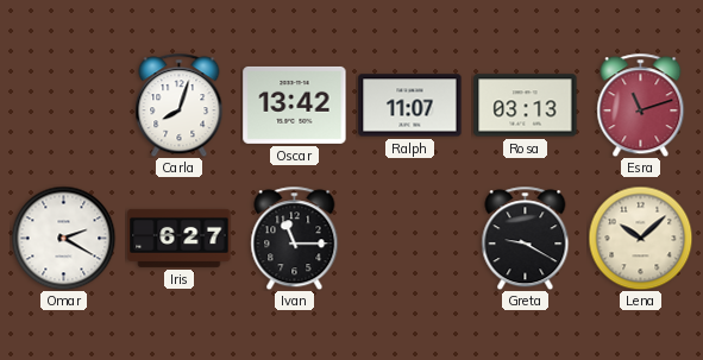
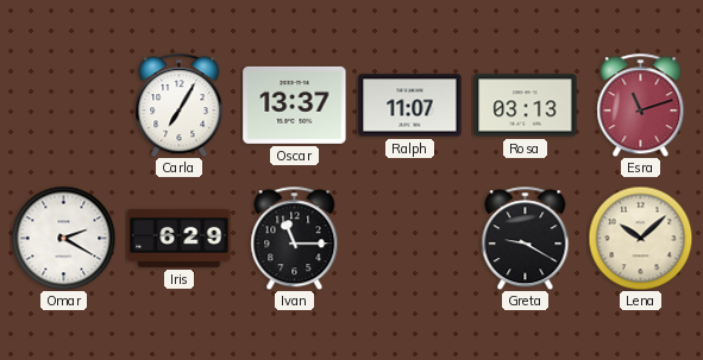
Carla: 8:03 -> 7:05
Oscar: 13:42 -> 13:37
Iris: 6:27 -> 6:29
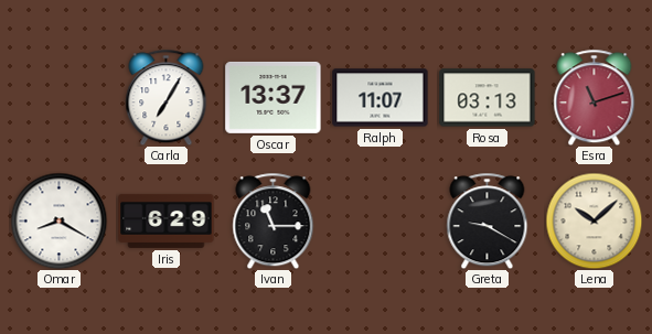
Omar: 2:20 -> 8:20
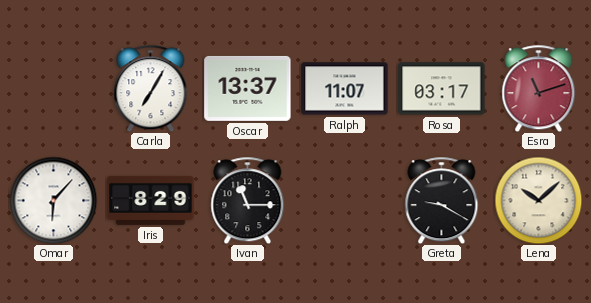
Rosa: 03:13 -> 03:17
Omar: 8:20 -> 6:07
Iris: 6:29 -> 8:29
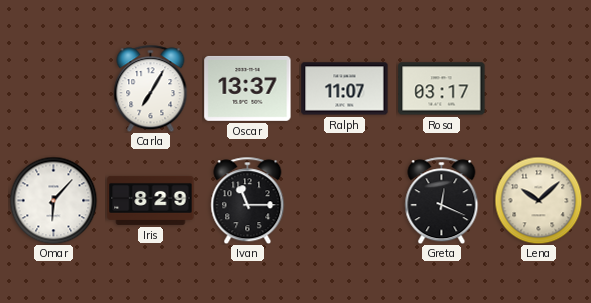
Esra: 11:12 -> none
Greta: 9:20 -> 12:19
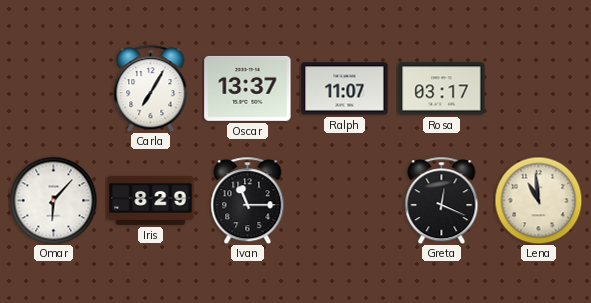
Lena: 10:08 -> 10:59
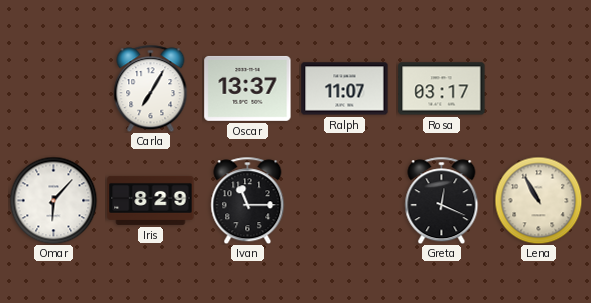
Lena: 10:59 -> 10:55
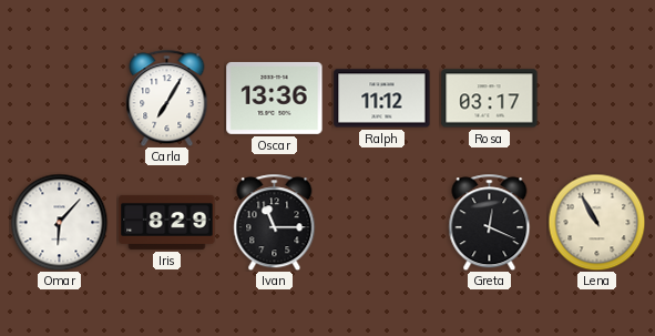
Oscar: 13:37 -> 13:36
Ralph: 11:07 -> 11:12
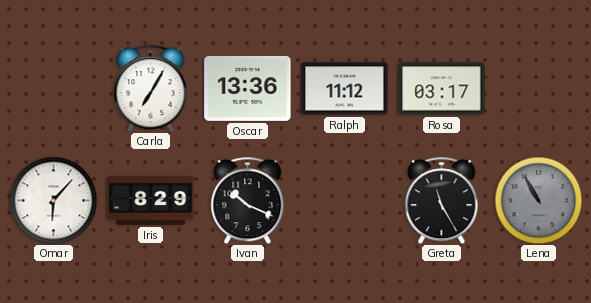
Ivan: 11:15 -> 10:19
Greta: 12:19 -> 11:25
Lena dial: cream -> grey
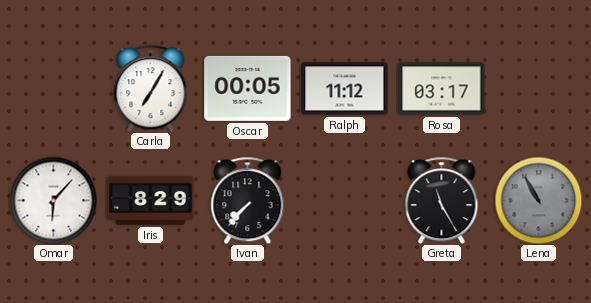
Oscar: 13:36 -> 00:05
Ivan: 10:19 -> 7:37
